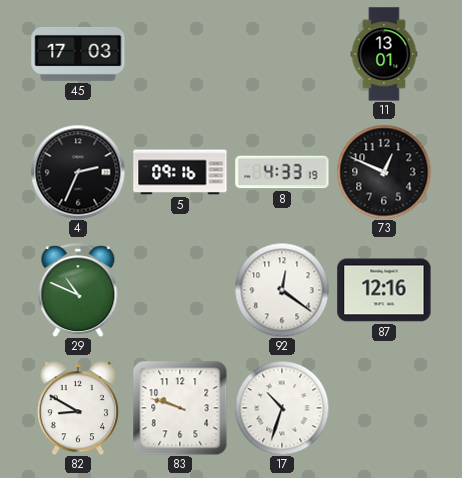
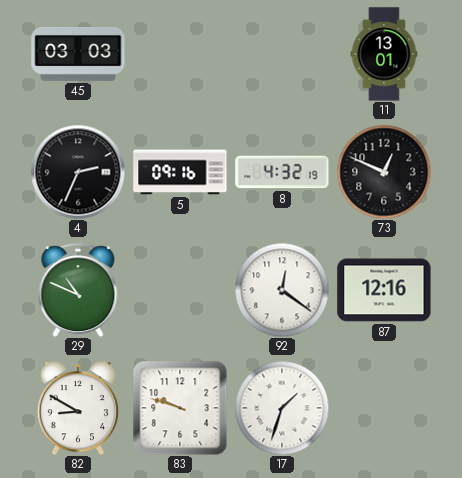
45: 17:03 -> 03:03
8: 4:33 -> 4:32
17: 10:33 -> 1:33
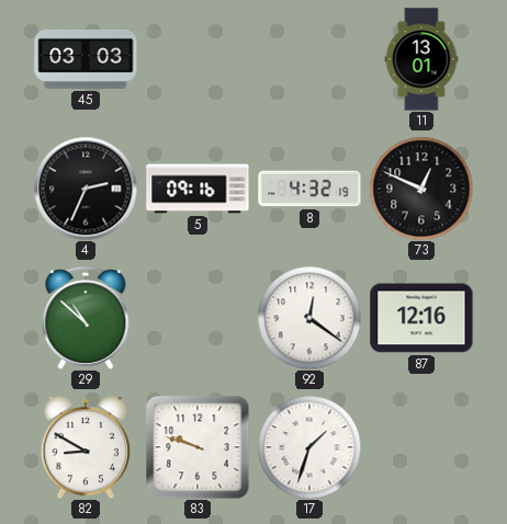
29: 10:49 -> 10:52
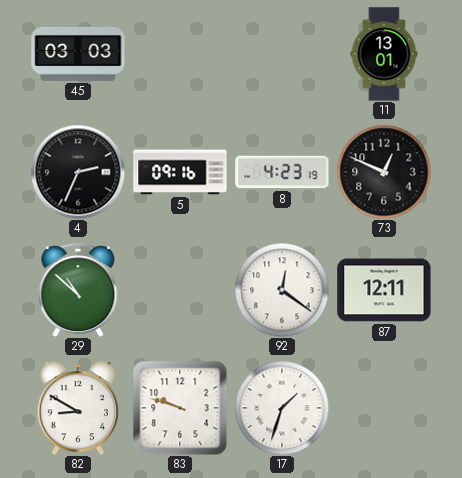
8: 4:32 -> 4:23
87: 12:16 -> 12:11
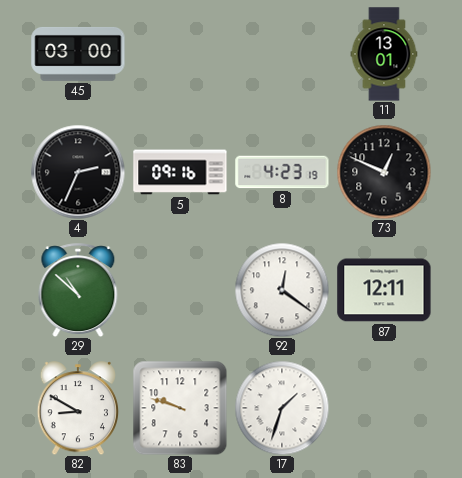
45: 03:03 -> 03:00
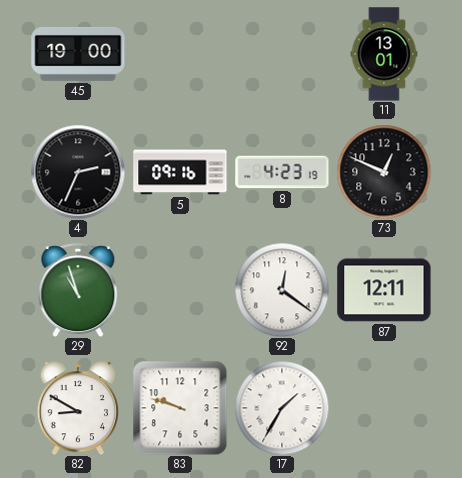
45: 03:00 -> 19:00
29: 10:52 -> 10:57
17: 1:33 -> 1:35
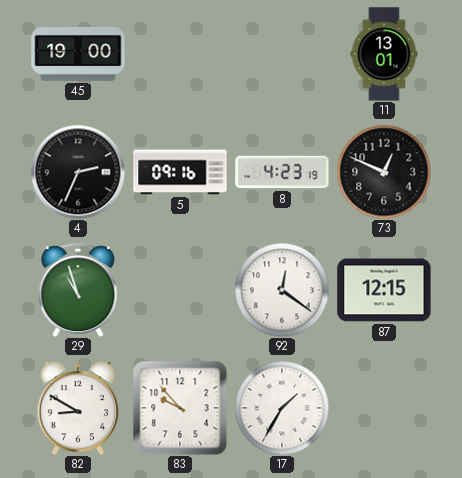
87: 12:11 -> 12:15
83: 9:48 -> 9:53
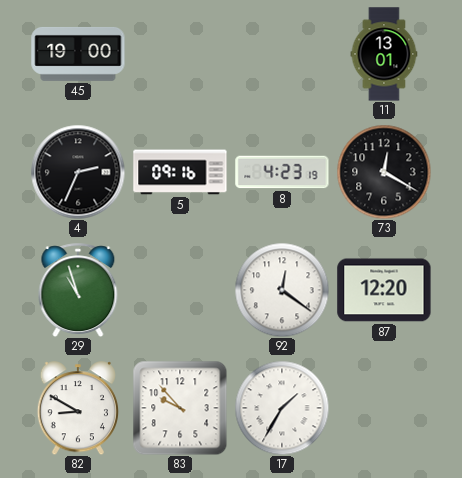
73: 12:49 -> 12:20
87: 12:15 -> 12:20
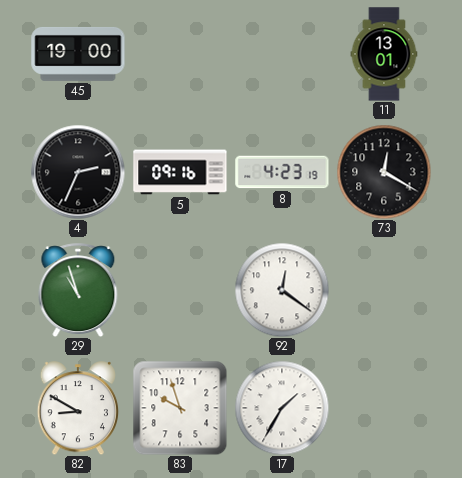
87: 12:20 -> none
83: 9:53 -> 9:57
